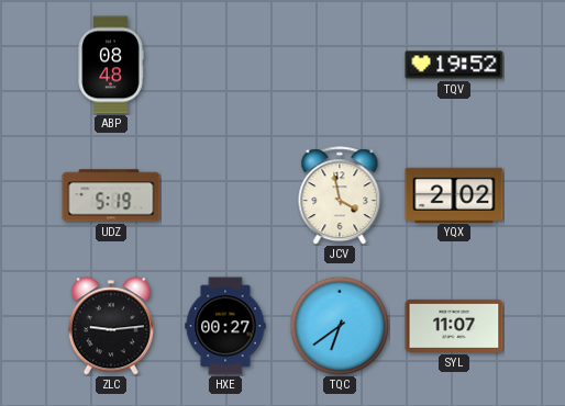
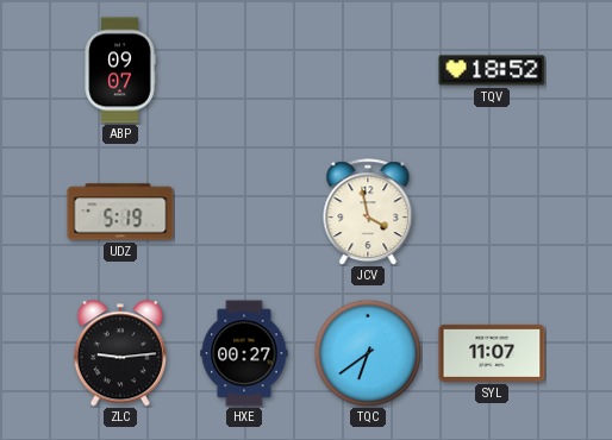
ABP: 08:48 -> 09:07
TQV: 19:52 -> 18:52
YQX: 2:02 -> none
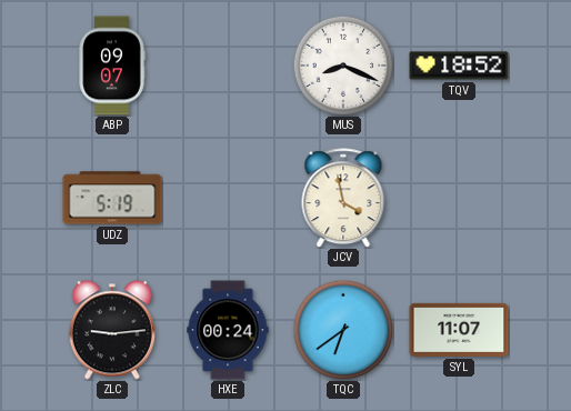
MUS: none -> 8:19
HXE: 00:27 -> 00:24
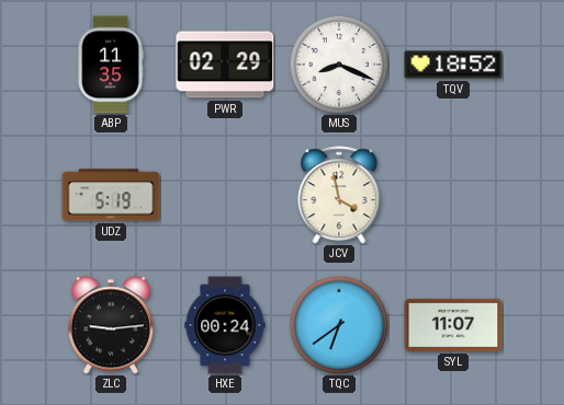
ABP: 09:07 -> 11:35
PWR: none -> 02:29
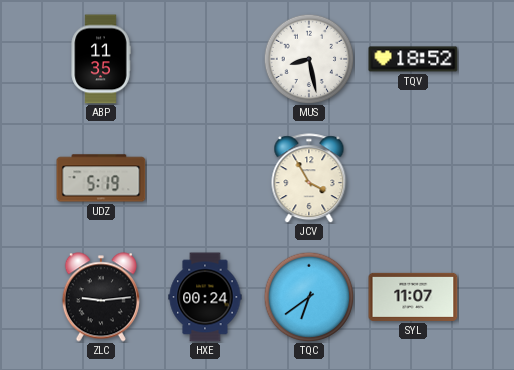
PWR: 02:29 -> none
MUS: 8:19 -> 8:28
JCV: 3:58 -> 3:55
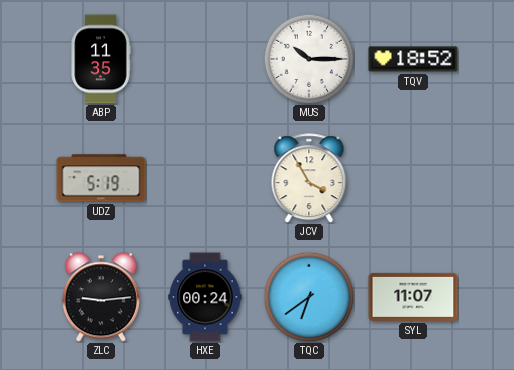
MUS: 8:28 -> 10:15
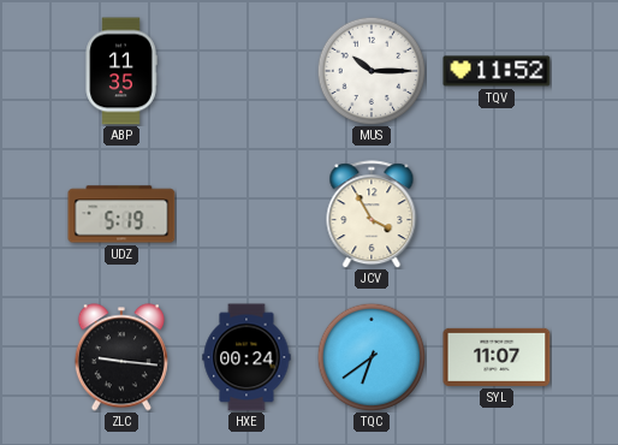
TQV: 18:52 -> 11:52
ZLC: 9:14 -> 9:16
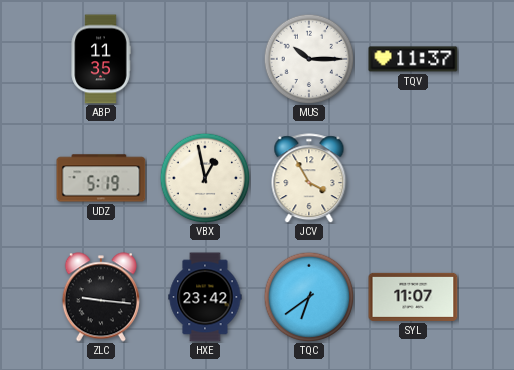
TQV: 11:52 -> 11:37
VBX: none -> 12:58
HXE: 00:24 -> 23:42
